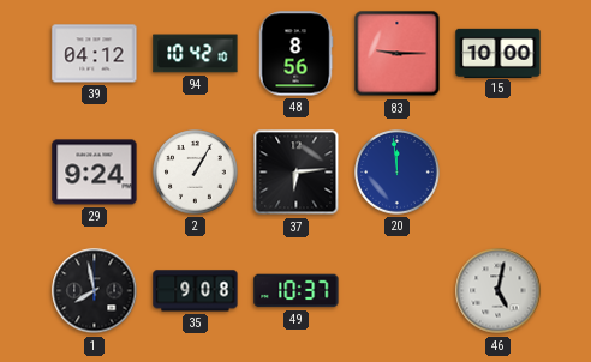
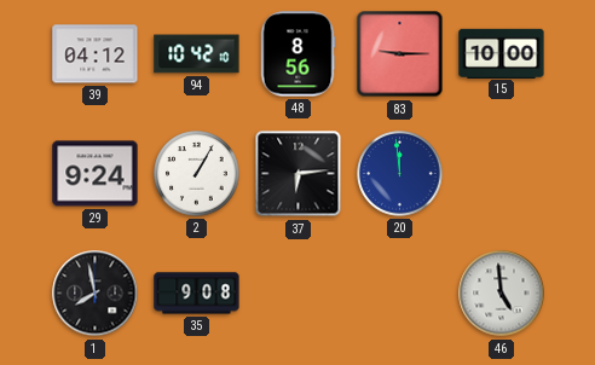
49: 10:37 -> none
46: 5:02 -> 4:59
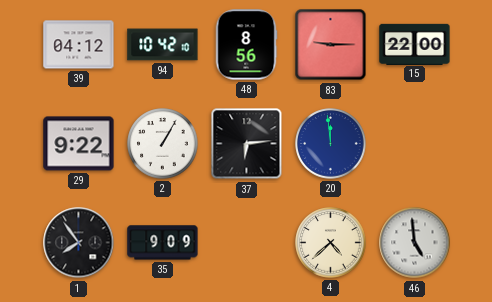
15: 10:00 -> 22:00
29: 9:24 -> 9:22
1: 7:58 -> 7:54
35: 9:08 -> 9:09
4: none -> 4:38
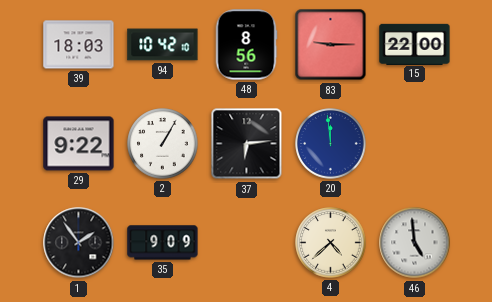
39: 04:12 -> 18:03
1: 7:54 -> 1:54
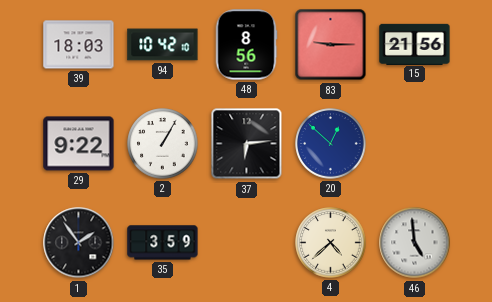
15: 22:00 -> 21:56
20: 11:59 -> 12:52
35: 9:09 -> 3:59
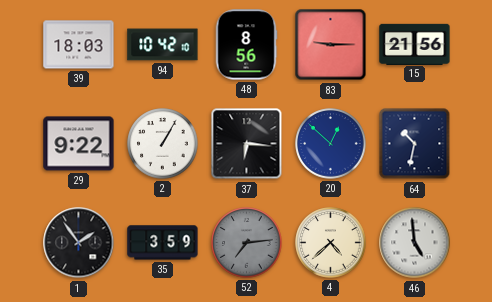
37: 6:14 -> 6:16
64: none -> 10:32
52: none -> 7:14
